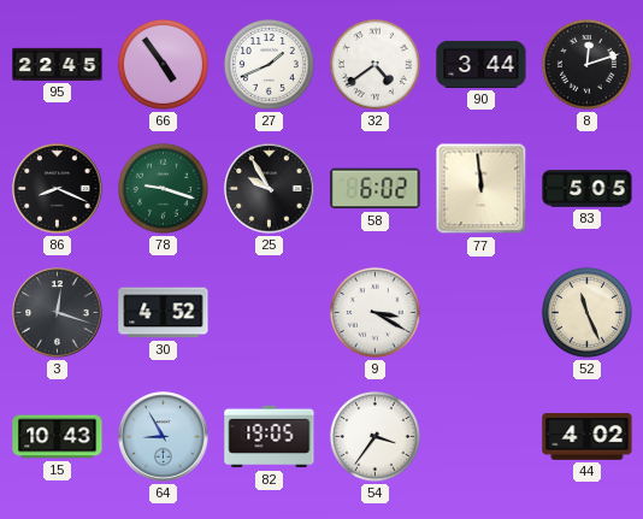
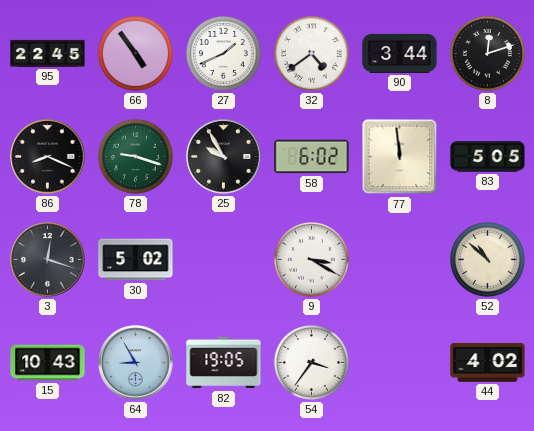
30: 4:52 -> 5:02
52: 11:26 -> 10:52
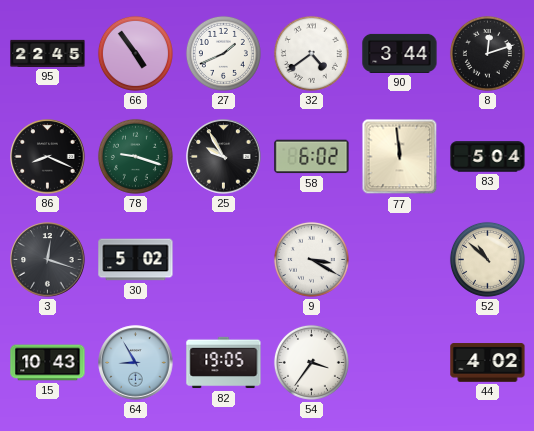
83: 5:05 -> 5:04
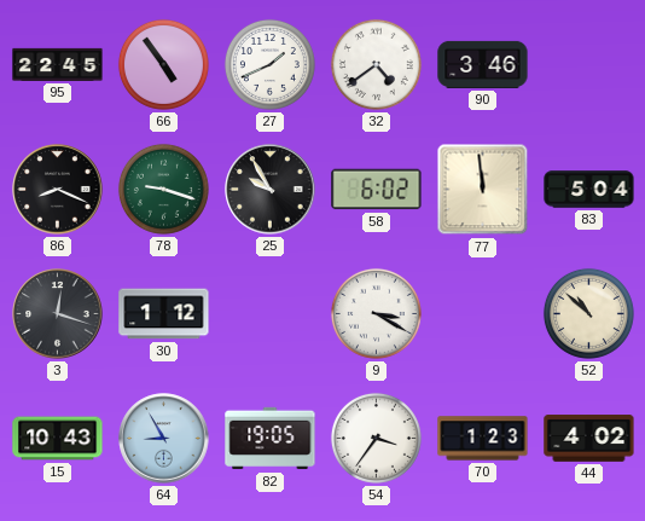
90: 3:44 -> 3:46
8: 12:12 -> none
30: 5:02 -> 1:12
70: none -> 1:23
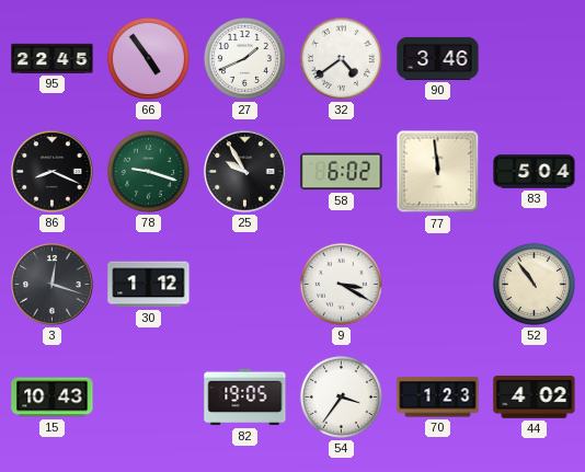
52: 10:52 -> 10:54
64: 8:55 -> none
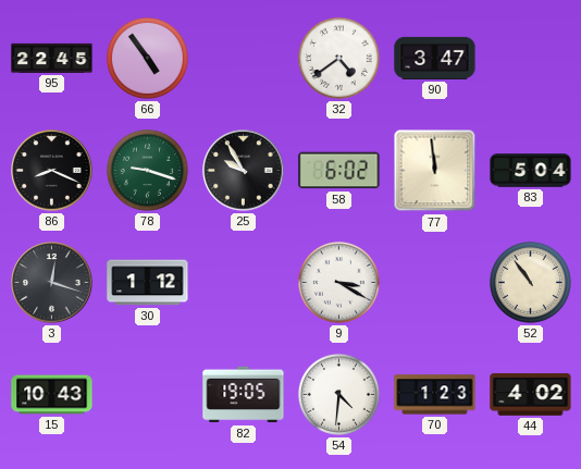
27: 1:41 -> none
90: 3:46 -> 3:47
54: 3:36 -> 4:31
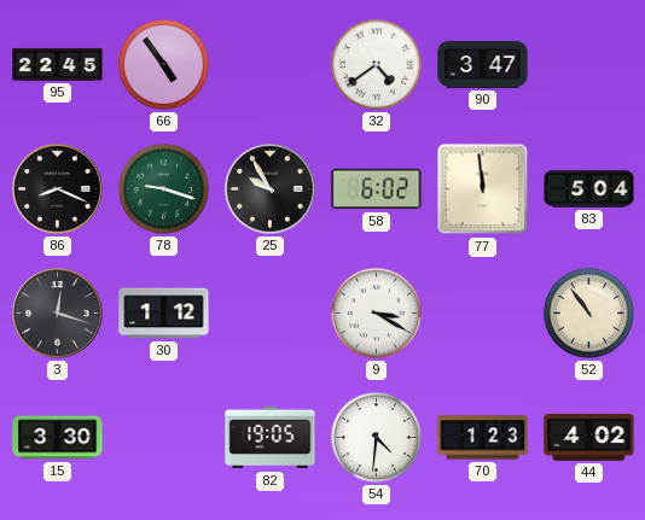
15: 10:43 -> 3:30
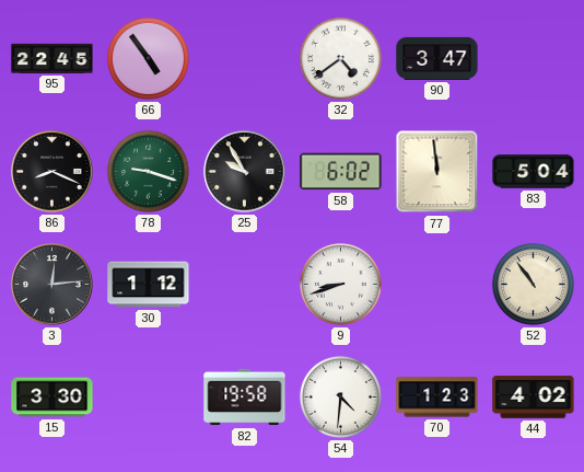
3: 12:18 -> 12:14
9: 3:20 -> 8:42
82: 19:05 -> 19:58
